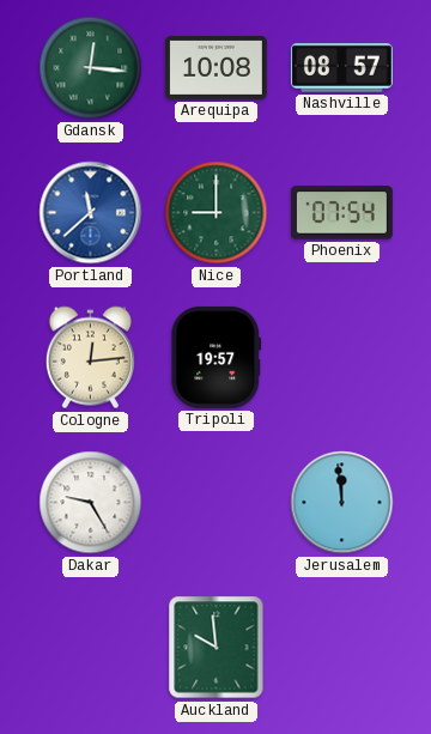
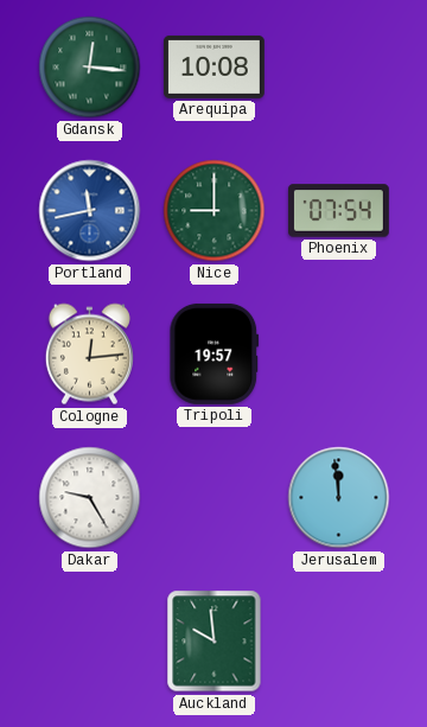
Nashville: 08:57 -> none
Portland: 11:38 -> 11:43
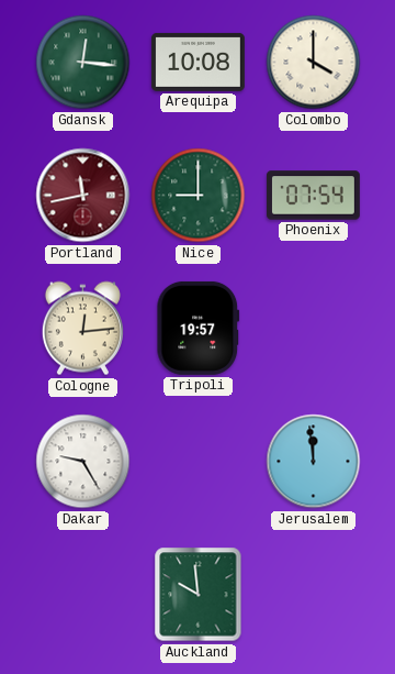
Colombo: none -> 4:00
Portland dial: blue -> burgundy
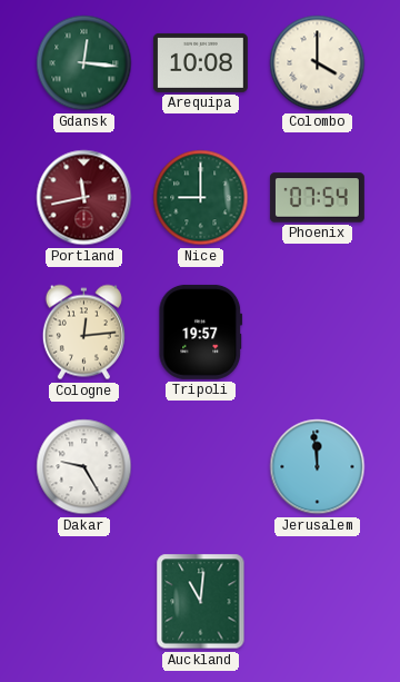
Auckland: 9:59 -> 11:01
